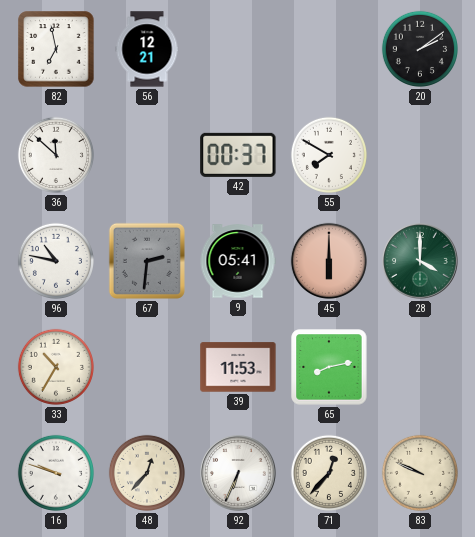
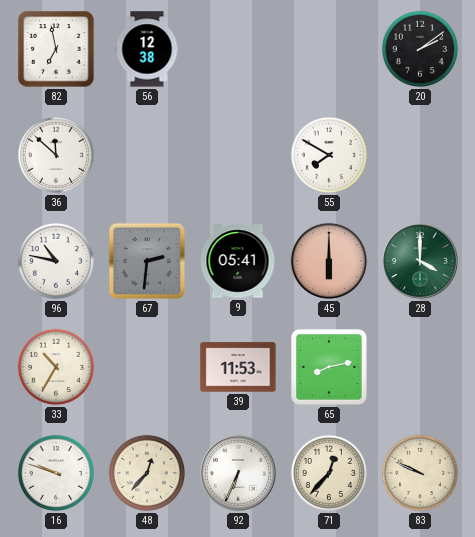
56: 12:21 -> 12:38
42: 00:37 -> none
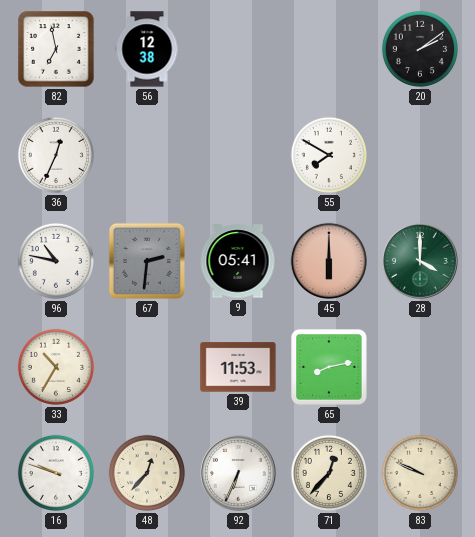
36: 11:52 -> 12:34
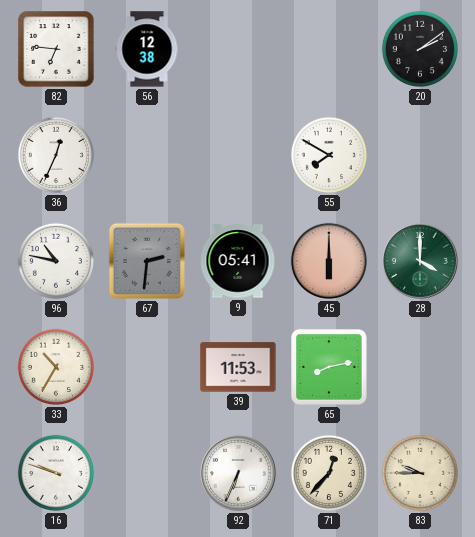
82: 6:58 -> 6:46
48: 12:37 -> none
83: 9:49 -> 9:45
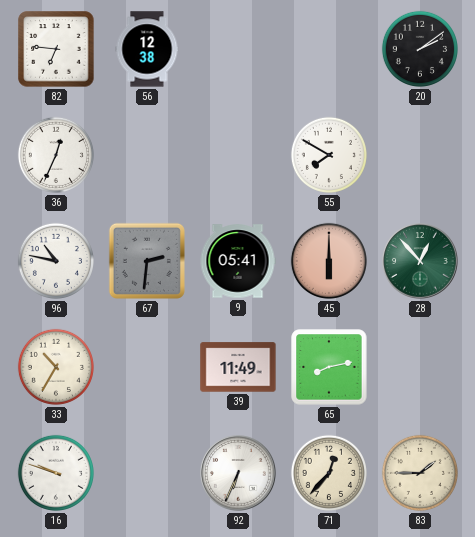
28: 4:00 -> 12:53
39: 11:53 -> 11:49
83: 9:45 -> 1:45
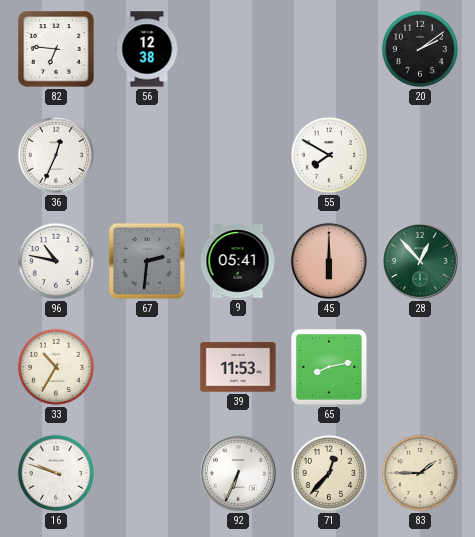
39: 11:49 -> 11:53
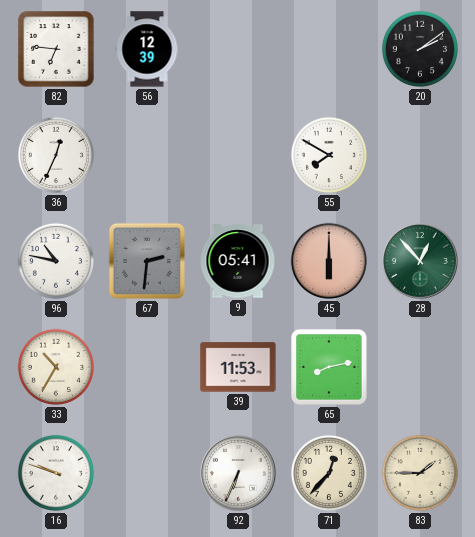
56: 12:38 -> 12:39
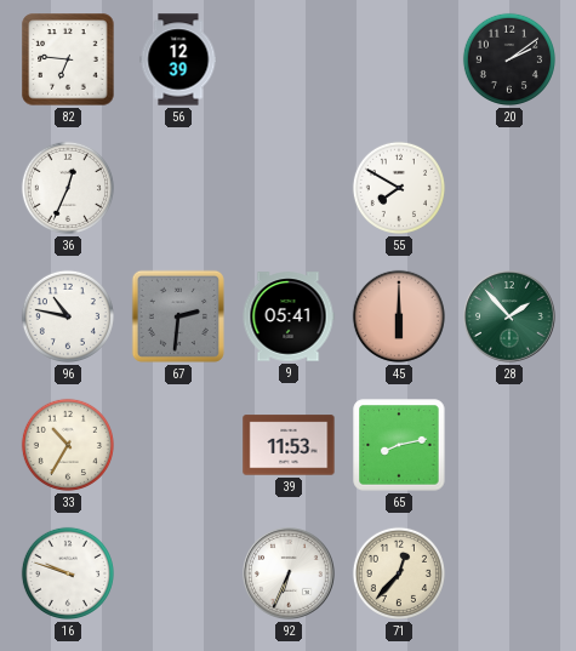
28: 12:53 -> 1:53
83: 1:45 -> none
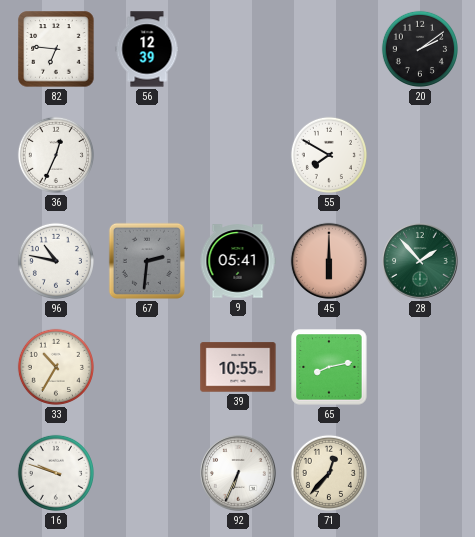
39: 11:53 -> 10:55
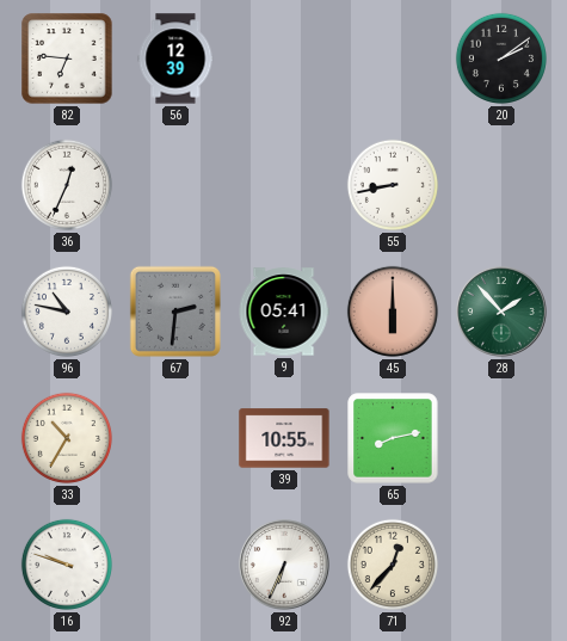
55: 7:50 -> 8:43
